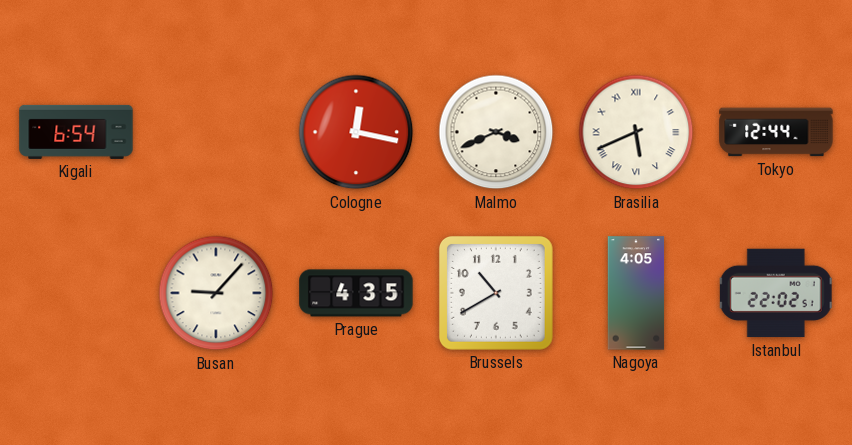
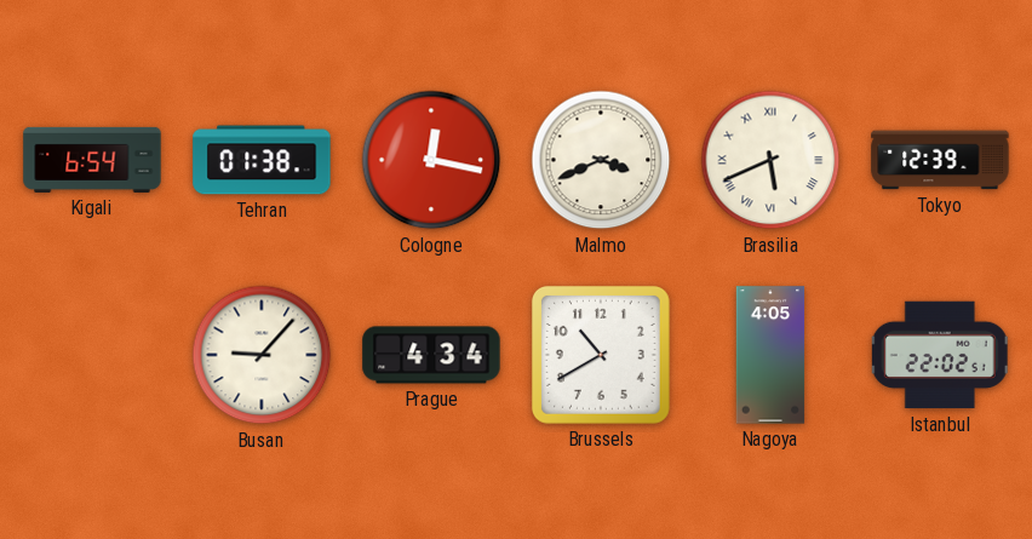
Tehran: none -> 01:38
Tokyo: 12:44 -> 12:39
Prague: 4:35 -> 4:34
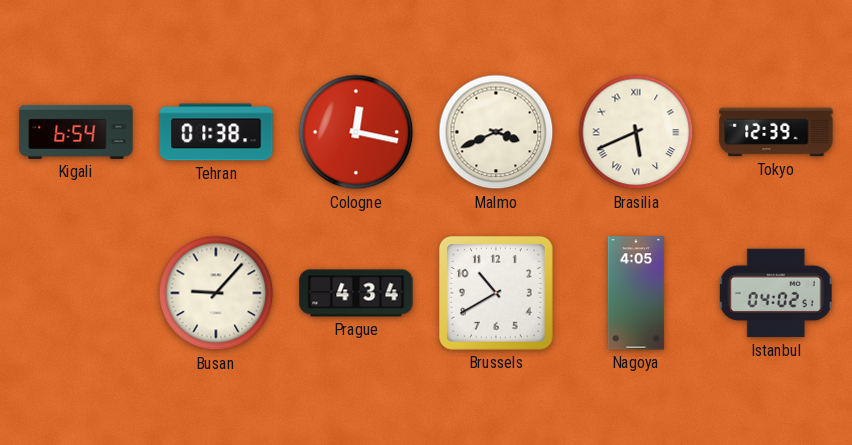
Istanbul: 22:02 -> 04:02
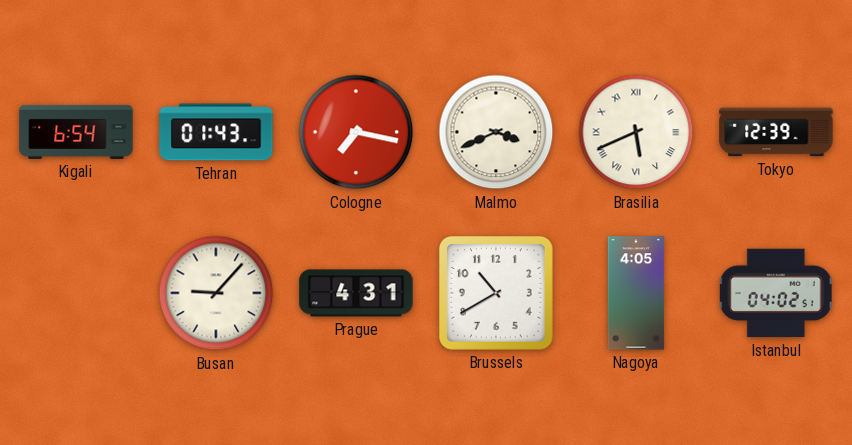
Tehran: 01:38 -> 01:43
Cologne: 12:17 -> 7:17
Prague: 4:34 -> 4:31
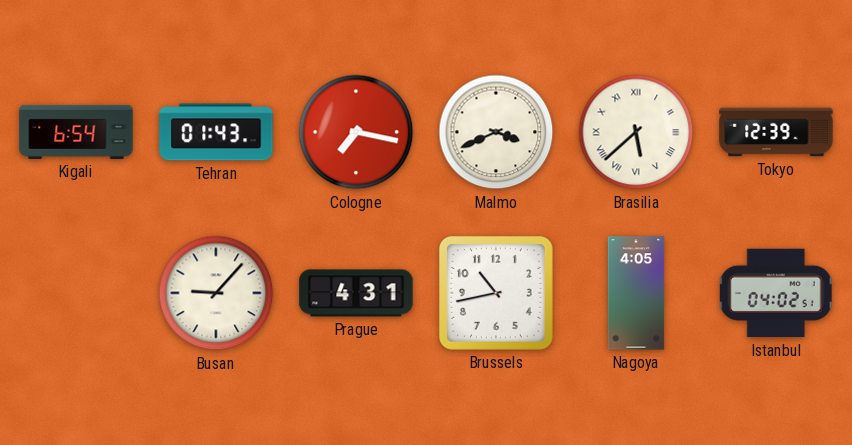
Brasilia: 5:41 -> 5:38
Brussels: 10:40 -> 10:43
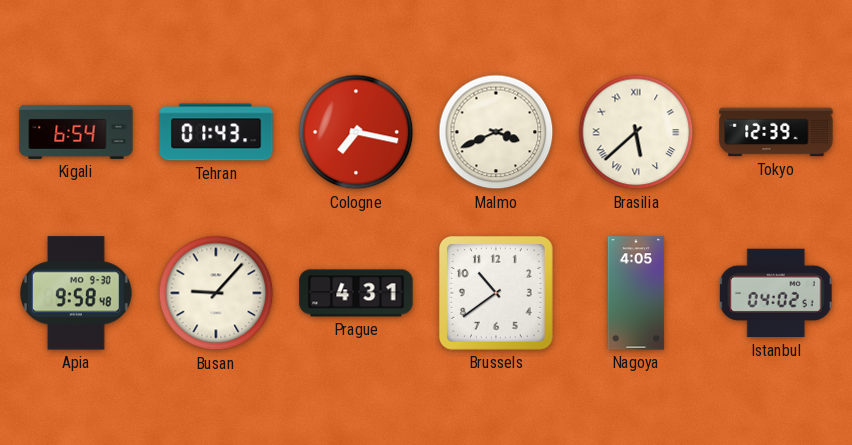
Apia: none -> 9:58
Brussels: 10:43 -> 10:39
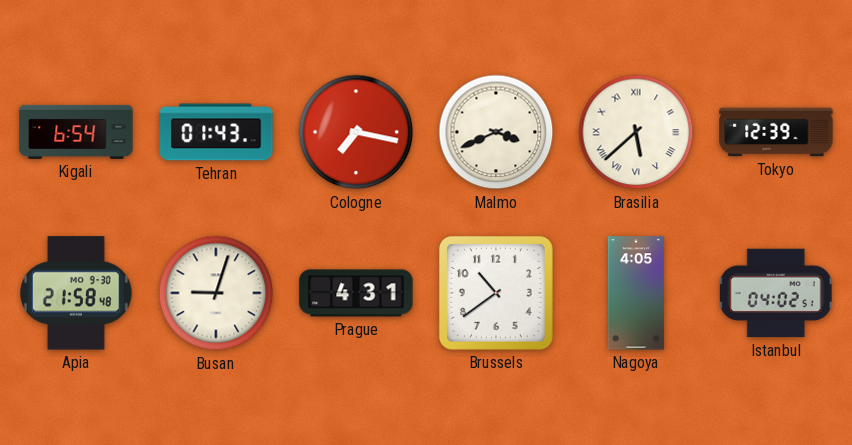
Apia: 9:58 -> 21:58
Busan: 9:07 -> 9:03
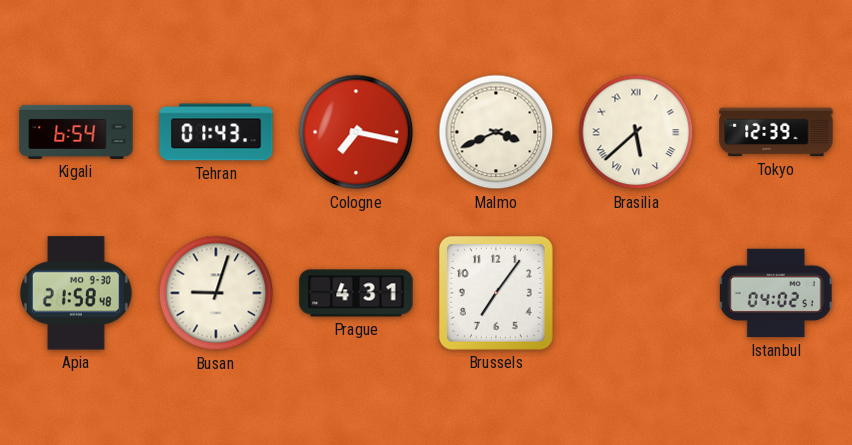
Brussels: 10:39 -> 7:06
Nagoya: 4:05 -> none
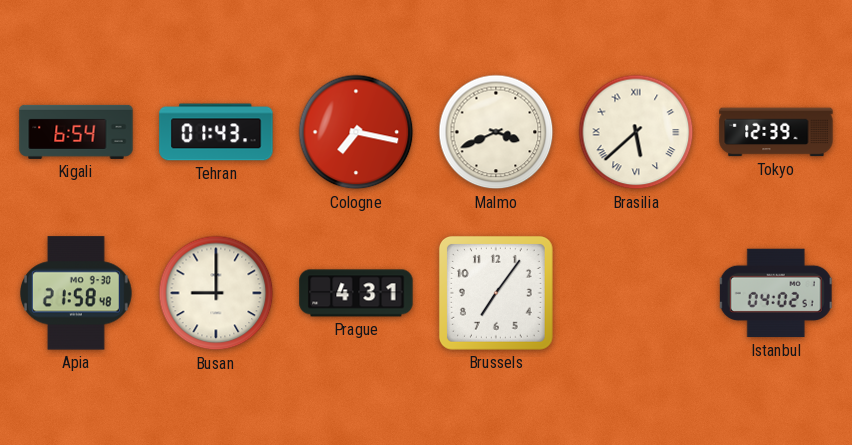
Busan: 9:03 -> 9:00
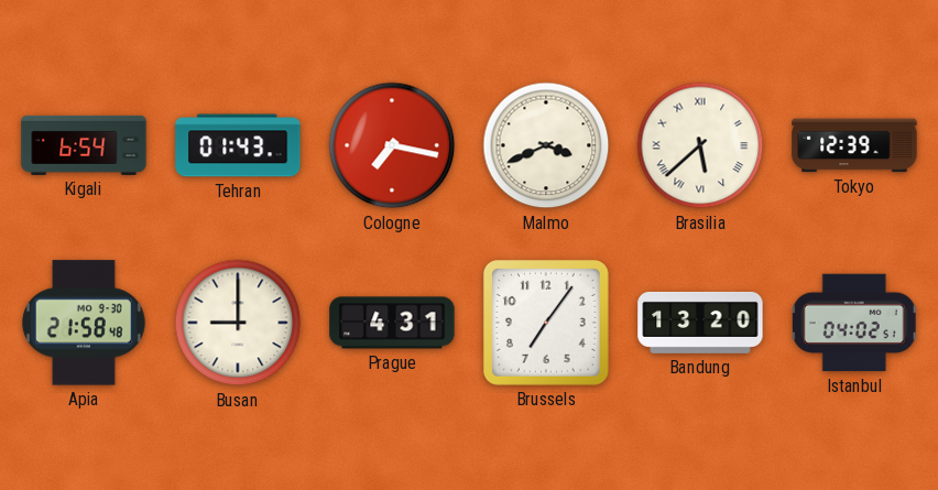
Bandung: none -> 13:20
